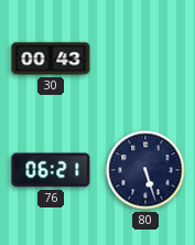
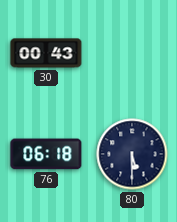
76: 06:21 -> 06:18
80: 5:27 -> 5:30
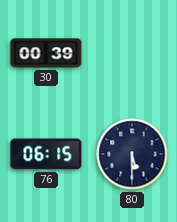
30: 00:43 -> 00:39
76: 06:18 -> 06:15
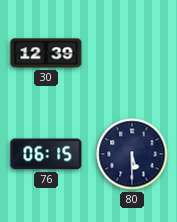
30: 00:39 -> 12:39
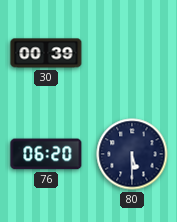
30: 12:39 -> 00:39
76: 06:15 -> 06:20
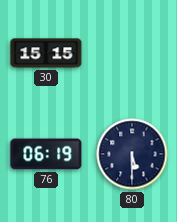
30: 00:39 -> 15:15
76: 06:20 -> 06:19
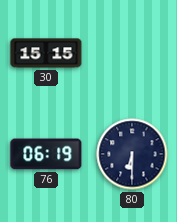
80: 5:30 -> 6:30
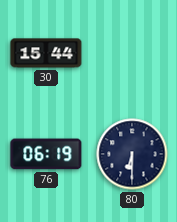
30: 15:15 -> 15:44
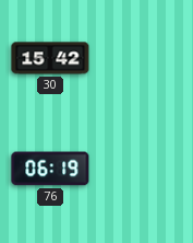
30: 15:44 -> 15:42
80: 6:30 -> none
